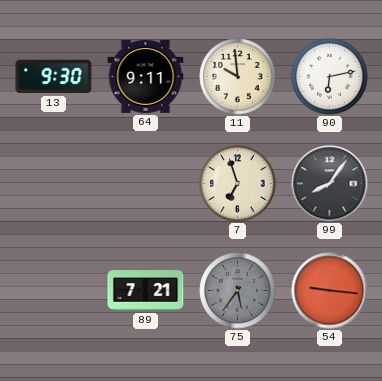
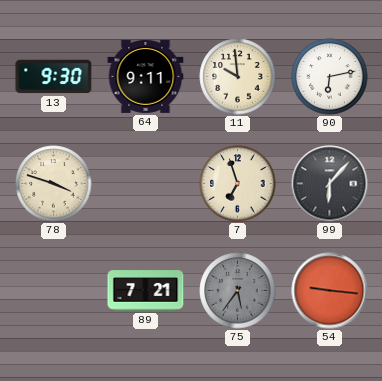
78: none -> 3:48
99: 8:06 -> 6:07
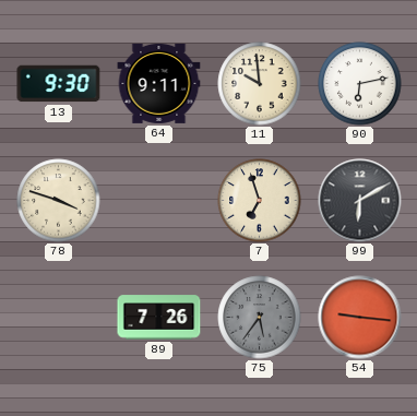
99: 6:07 -> 6:10
89: 7:21 -> 7:26
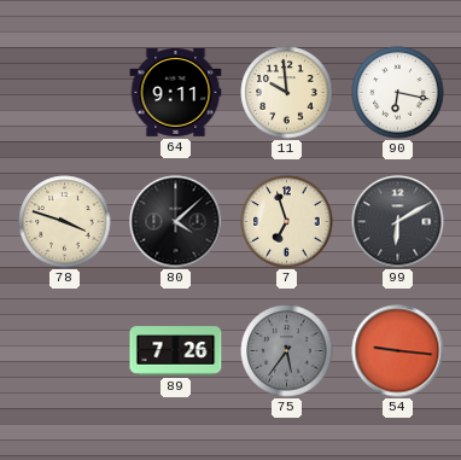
13: 9:30 -> none
90: 6:13 -> 6:17
80: none -> 4:08
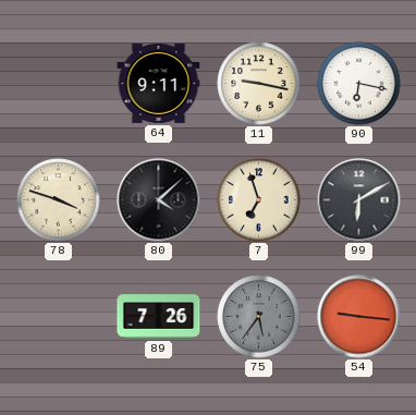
11: 9:59 -> 9:17
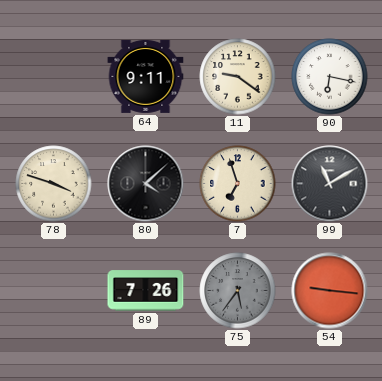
11: 9:17 -> 9:21
99: 6:10 -> 11:10
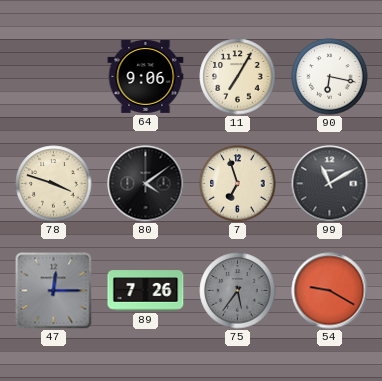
64: 9:11 -> 9:06
11: 9:21 -> 7:05
80: 4:08 -> 4:09
47: none -> 12:15
54: 9:16 -> 9:20
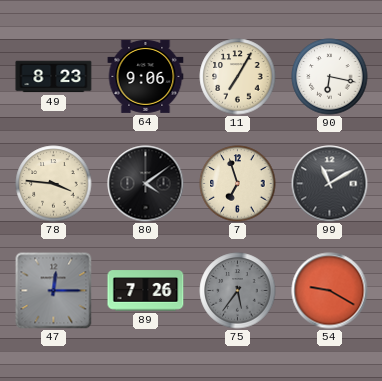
49: none -> 8:23
78: 3:48 -> 3:46
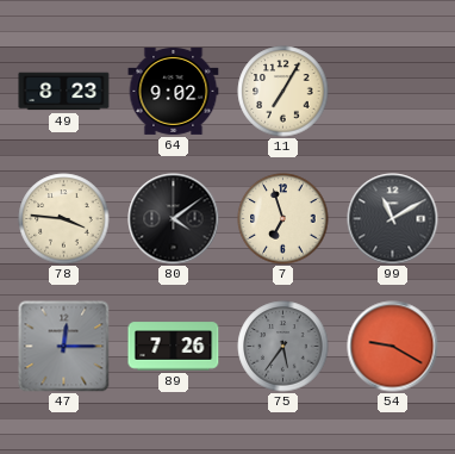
64: 9:06 -> 9:02
90: 6:17 -> none
